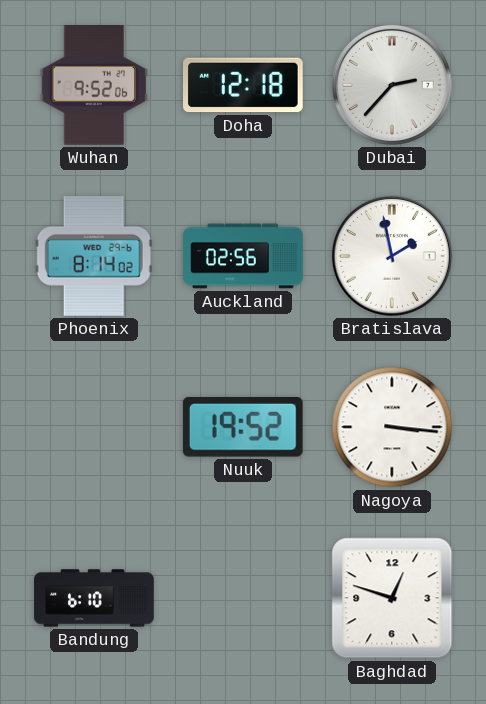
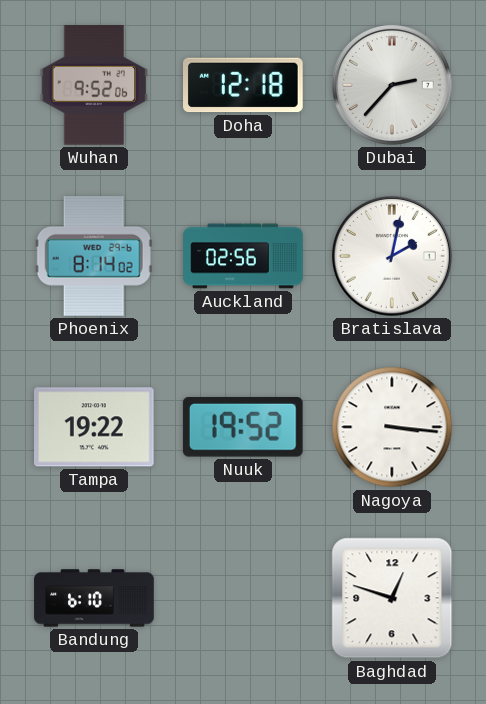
Bratislava: 1:58 -> 2:02
Tampa: none -> 19:22
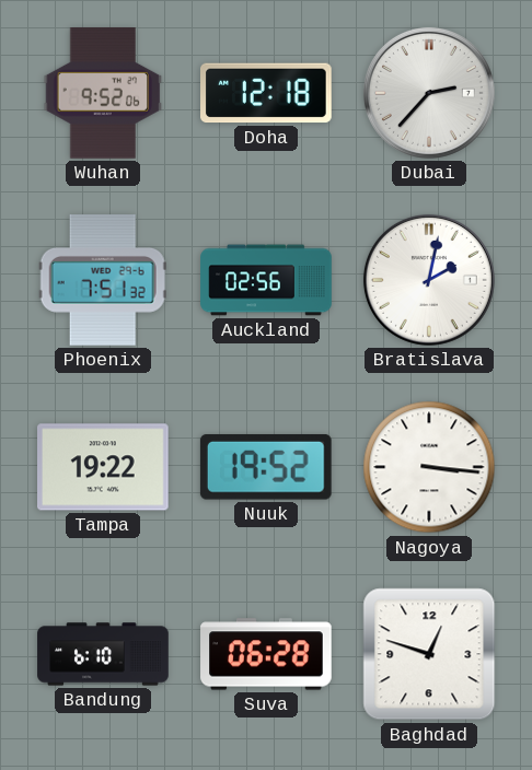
Phoenix: 8:14 -> 7:51
Suva: none -> 06:28
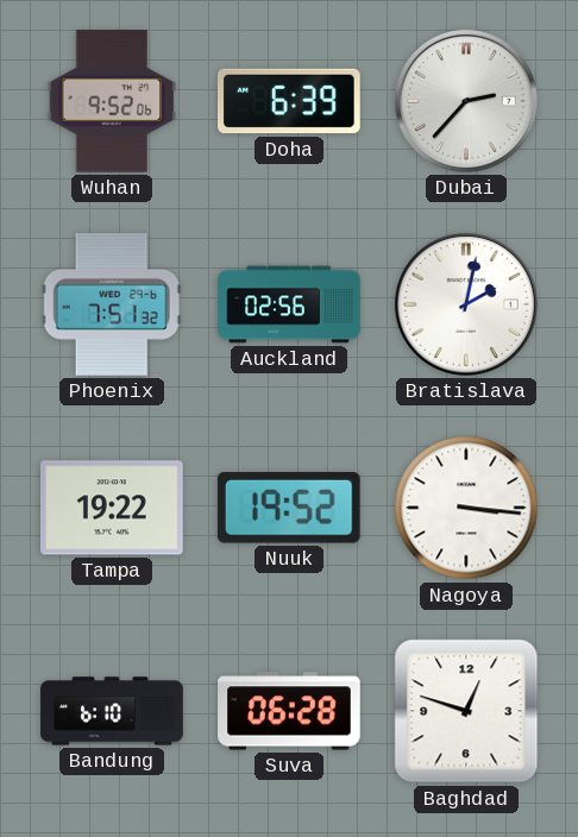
Doha: 12:18 -> 6:39
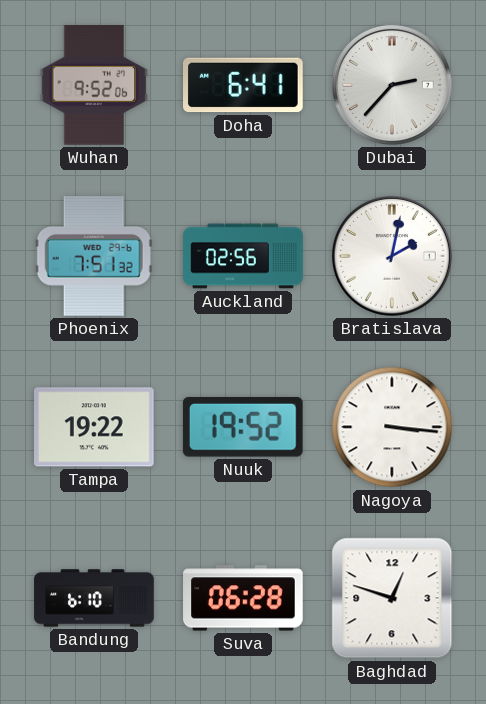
Doha: 6:39 -> 6:41
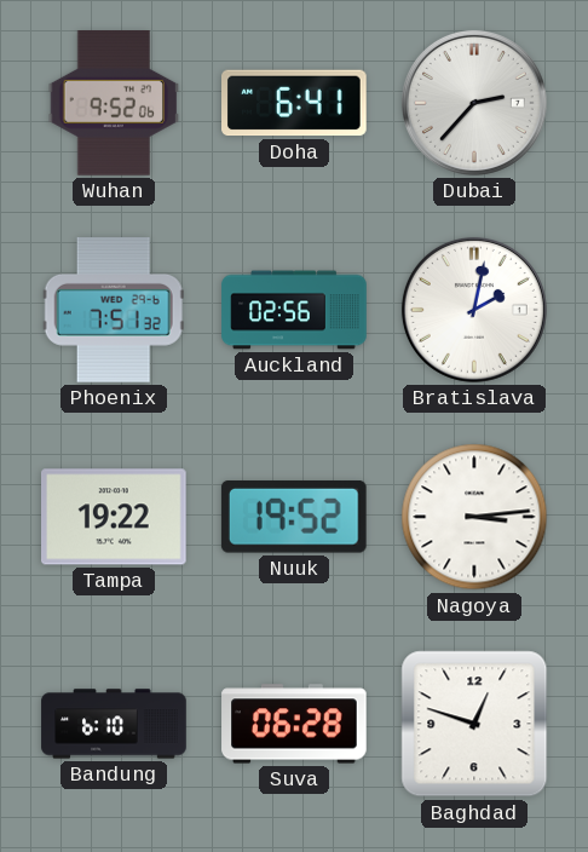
Nagoya: 3:16 -> 3:14
